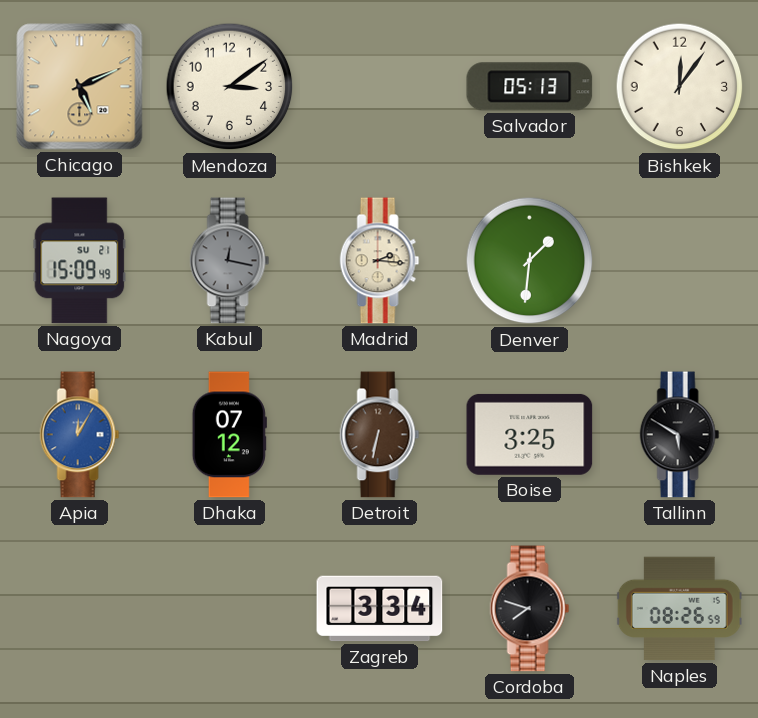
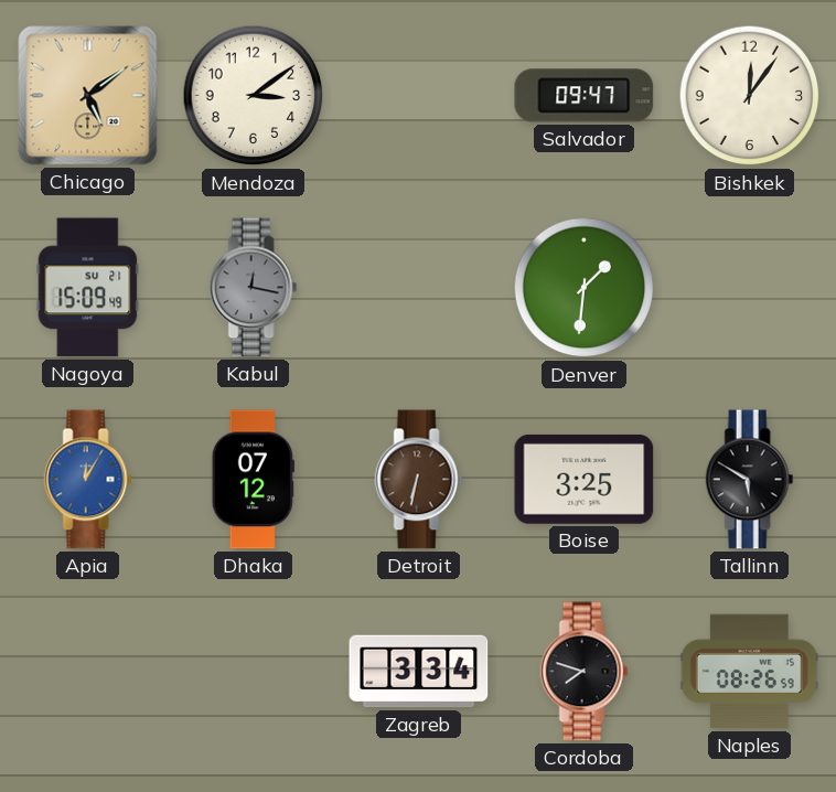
Chicago: 5:11 -> 5:09
Salvador: 05:13 -> 09:47
Madrid: 2:16 -> none
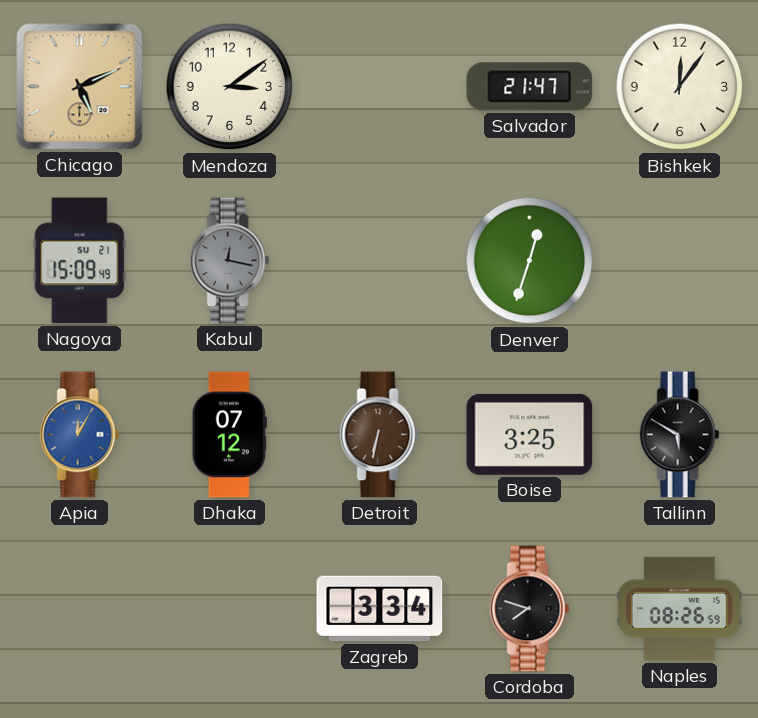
Chicago: 5:09 -> 5:11
Salvador: 09:47 -> 21:47
Denver: 1:31 -> 12:33
